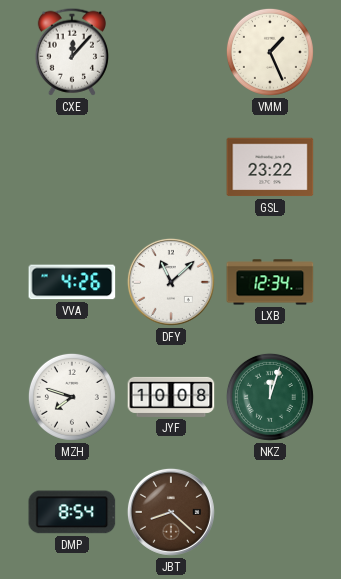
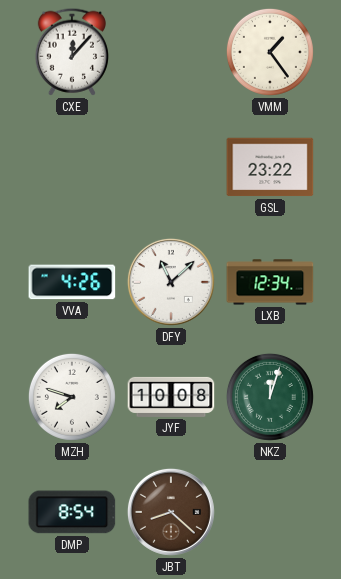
VMM: 1:26 -> 1:24
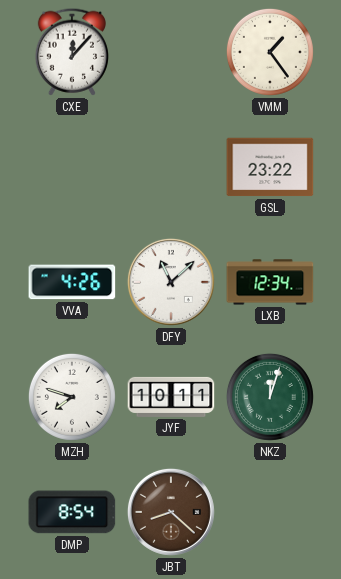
JYF: 10:08 -> 10:11
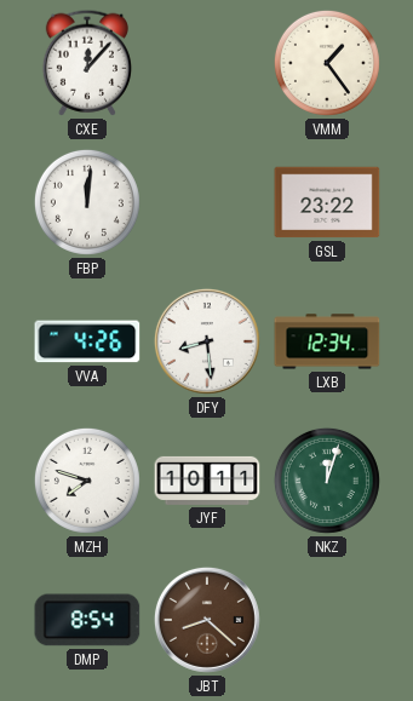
FBP: none -> 12:01
DFY: 11:08 -> 8:29
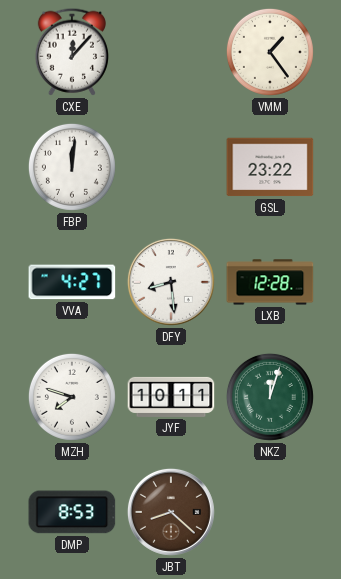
VVA: 4:26 -> 4:27
LXB: 12:34 -> 12:28
DMP: 8:54 -> 8:53
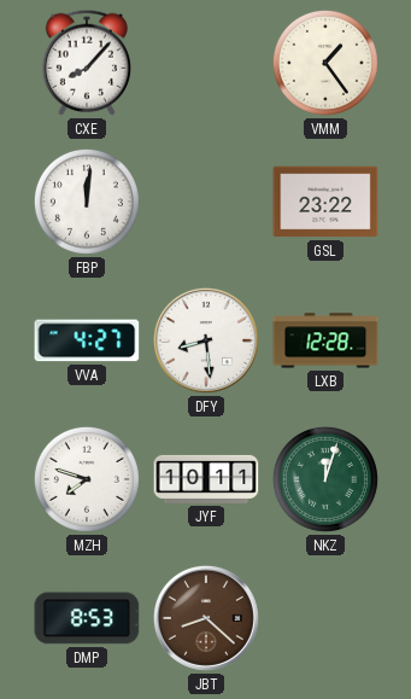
CXE: 12:07 -> 8:07
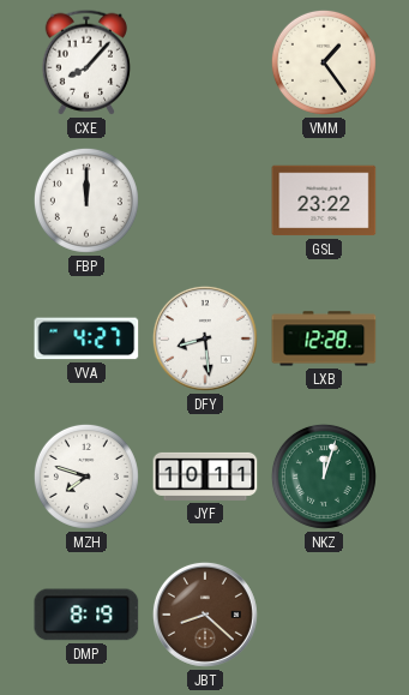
FBP: 12:01 -> 12:00
DMP: 8:53 -> 8:19
